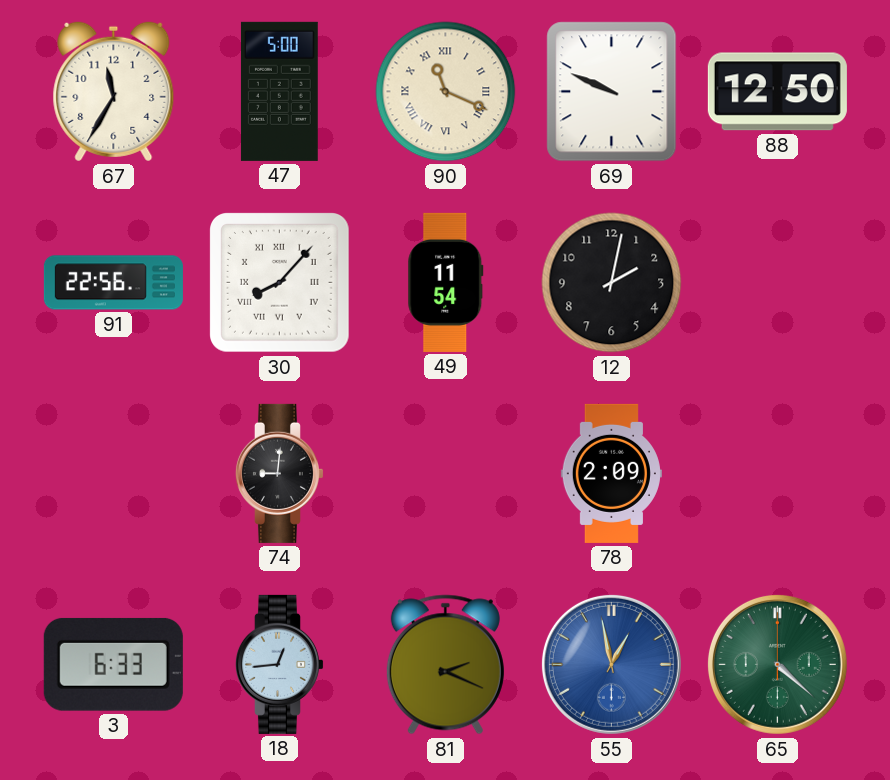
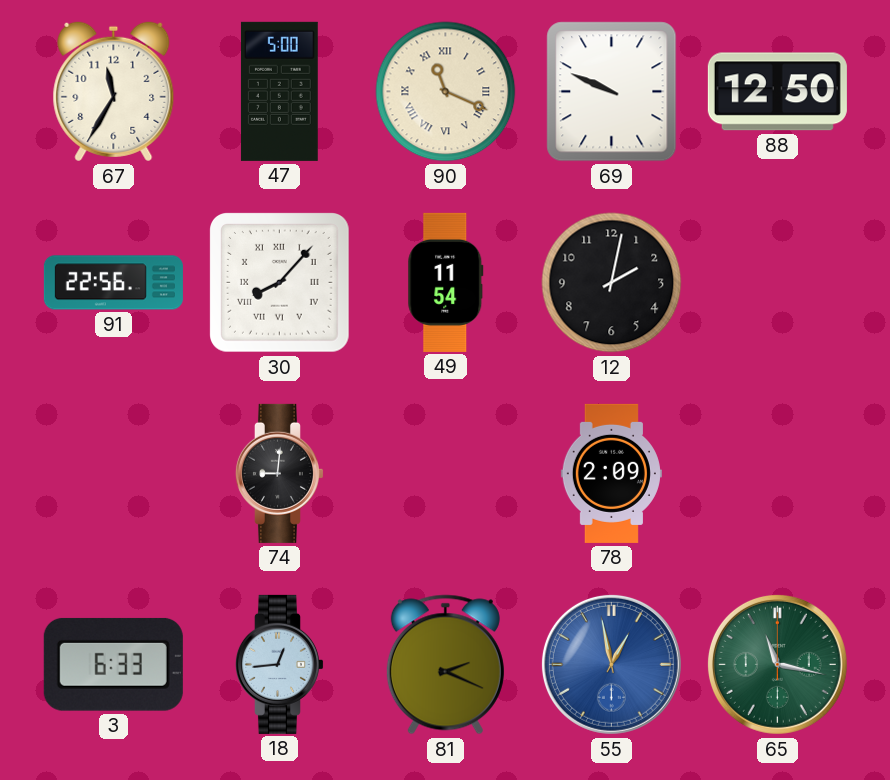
65: 4:22 -> 11:17
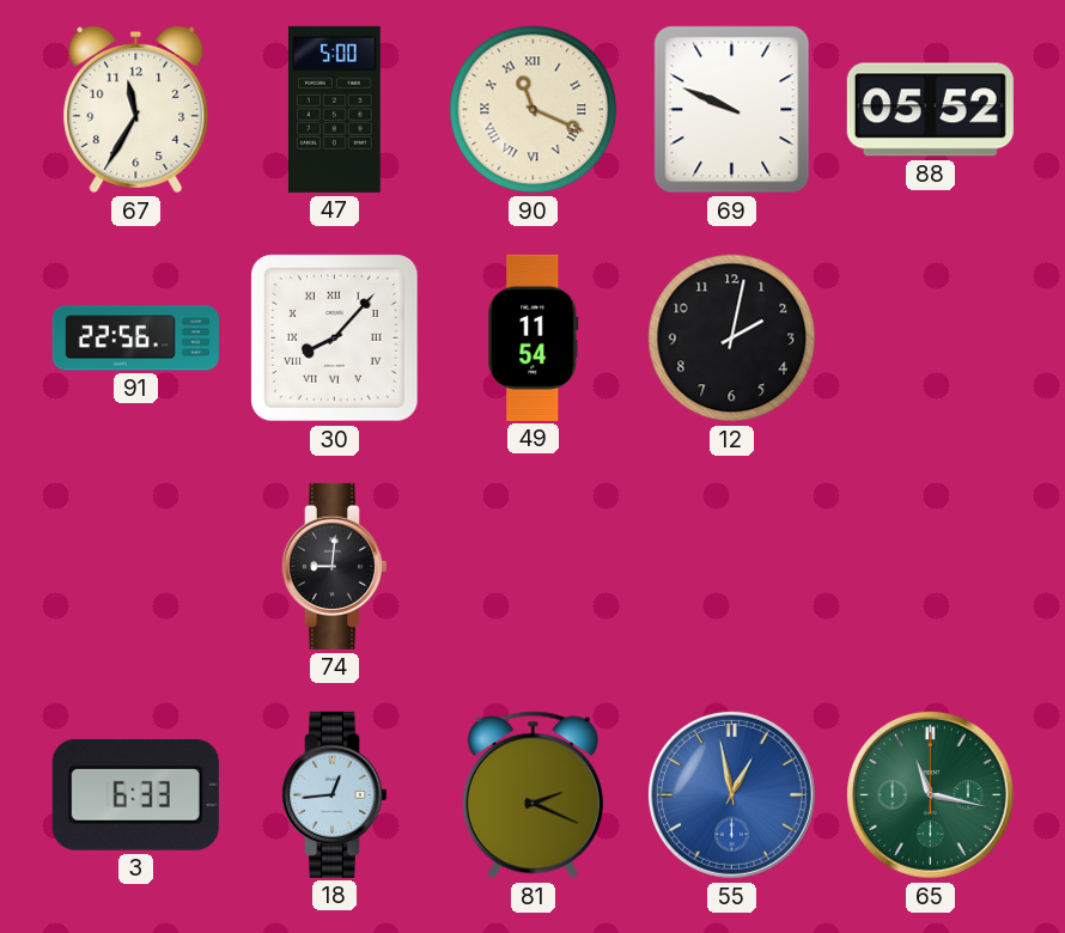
88: 12:50 -> 05:52
78: 2:09 -> none
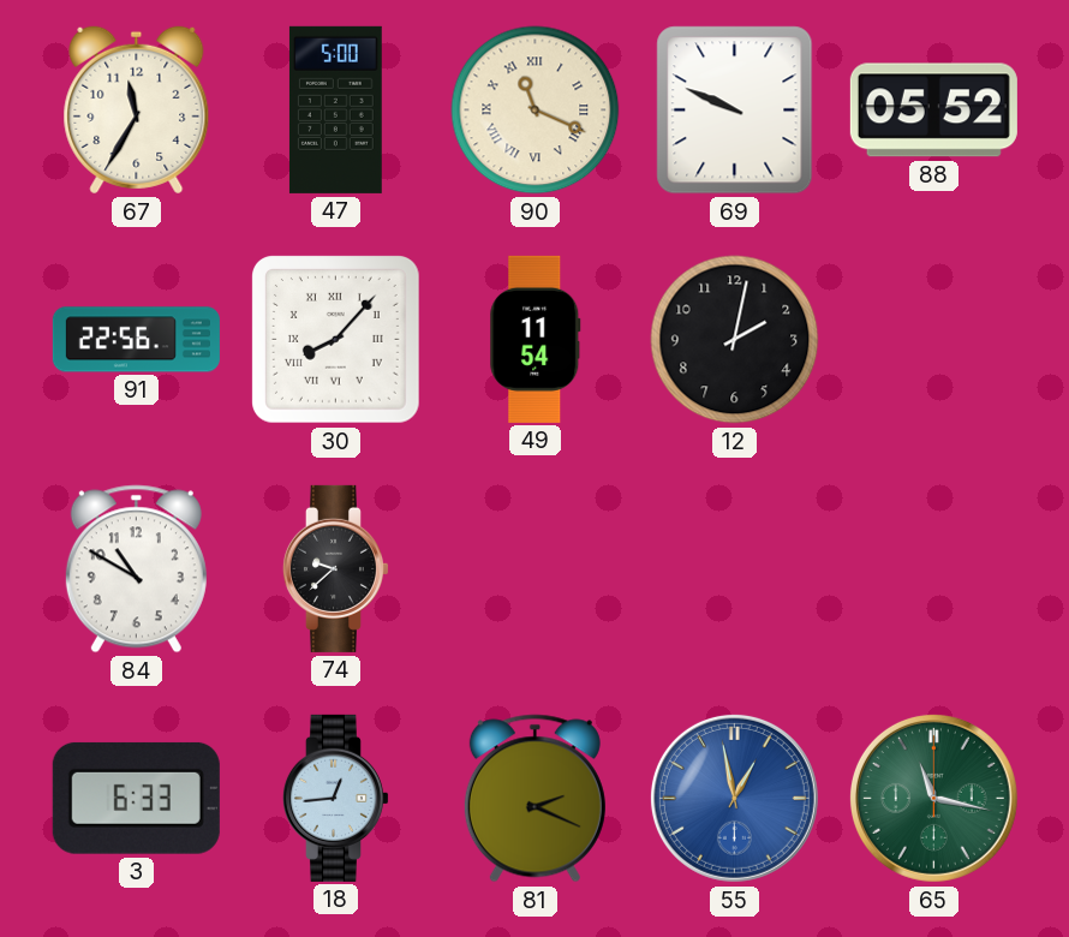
84: none -> 10:50
74: 9:01 -> 9:38
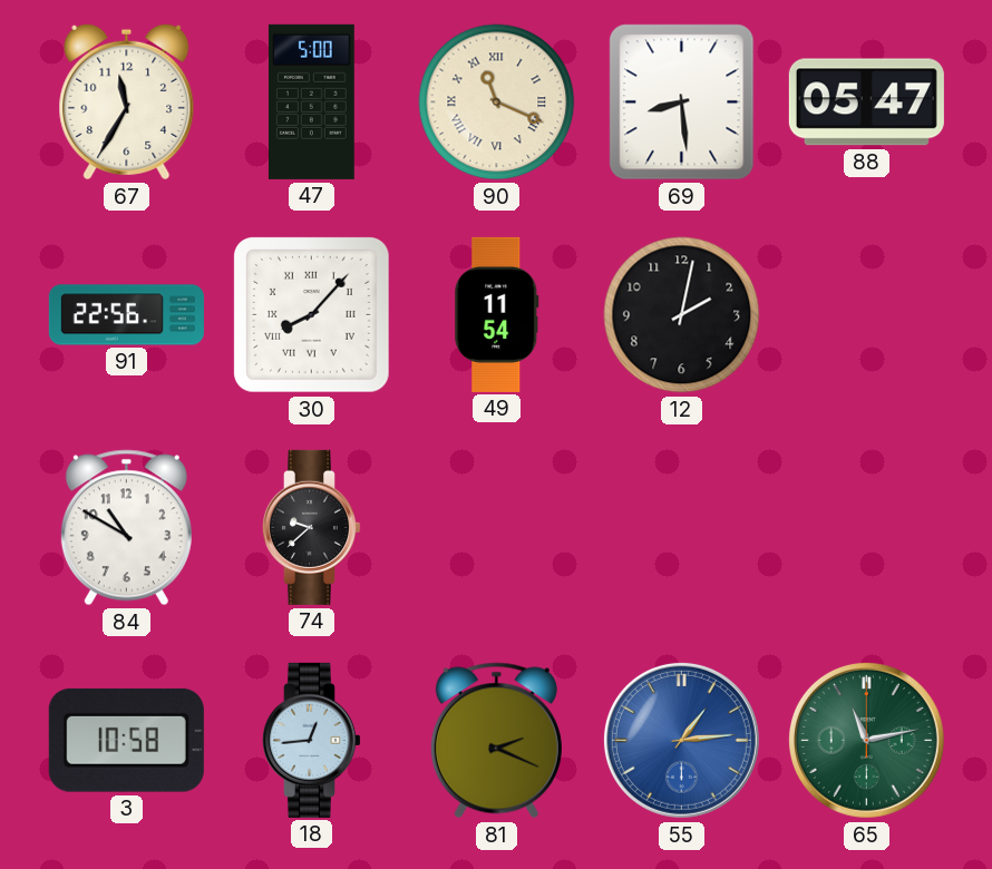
69: 9:49 -> 8:29
88: 05:52 -> 05:47
3: 6:33 -> 10:58
55: 12:58 -> 1:14
65: 11:17 -> 11:13
